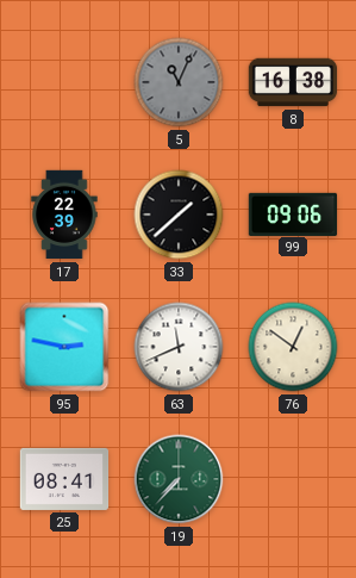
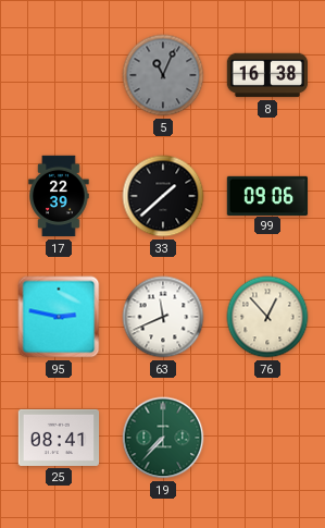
76: 12:51 -> 12:53
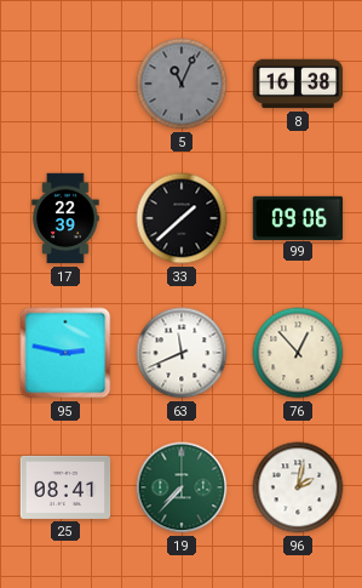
96: none -> 2:02
